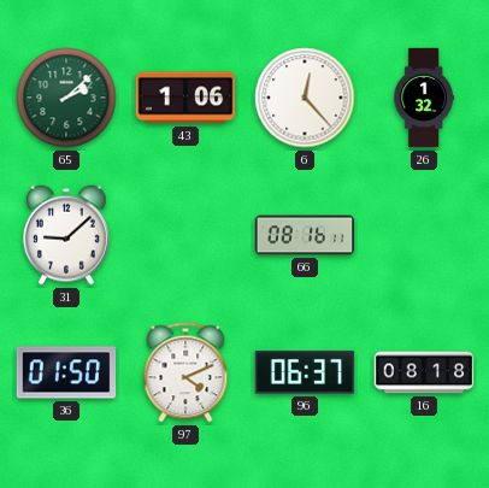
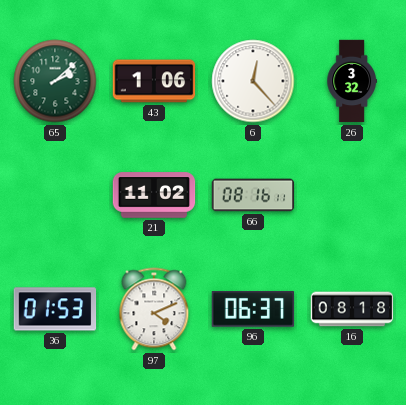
26: 1:32 -> 3:32
31: 9:08 -> none
21: none -> 11:02
36: 01:50 -> 01:53
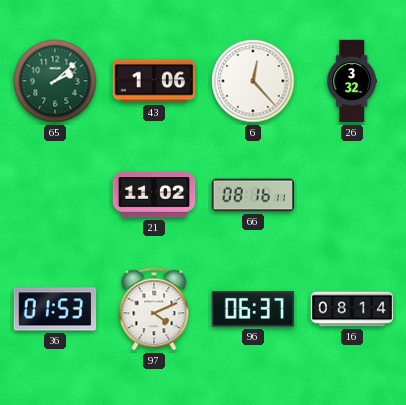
16: 08:18 -> 08:14
